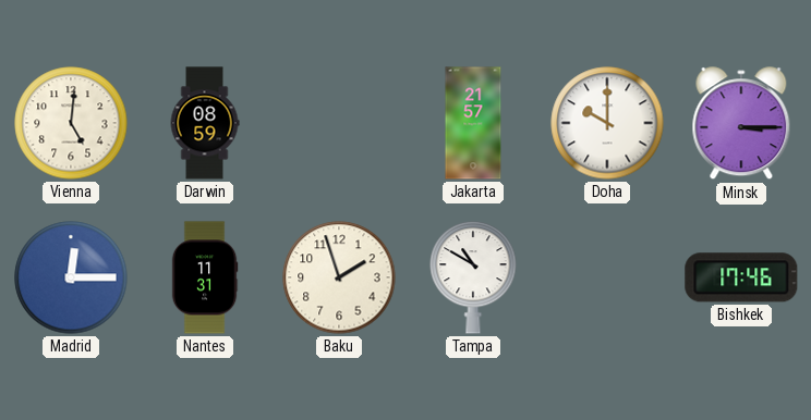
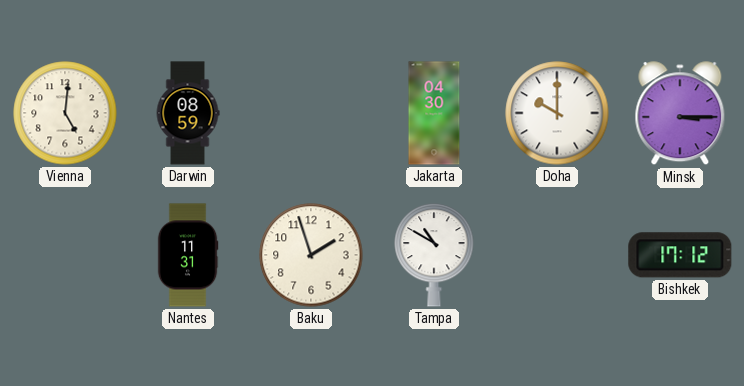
Jakarta: 21:57 -> 04:30
Madrid: 12:15 -> none
Bishkek: 17:46 -> 17:12
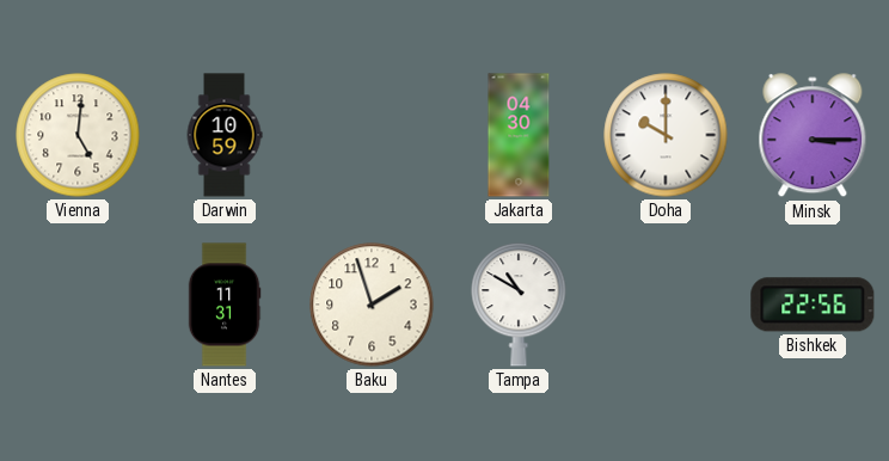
Darwin: 08:59 -> 10:59
Bishkek: 17:12 -> 22:56
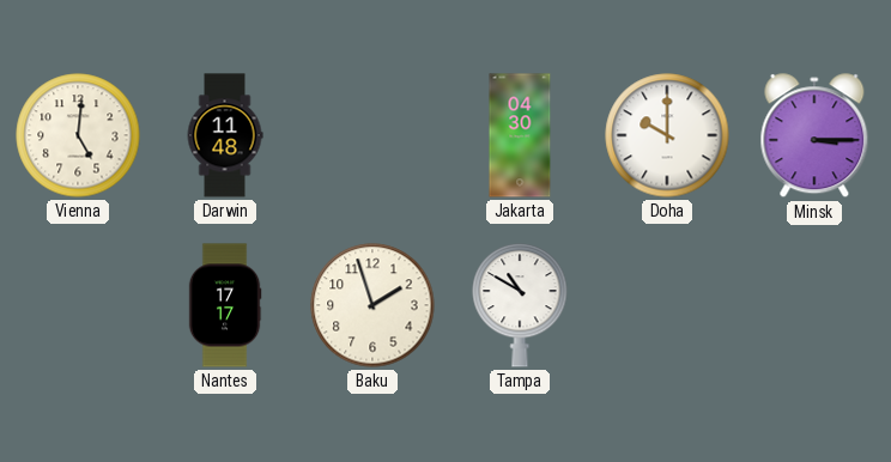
Darwin: 10:59 -> 11:48
Nantes: 11:31 -> 17:17
Bishkek: 22:56 -> none
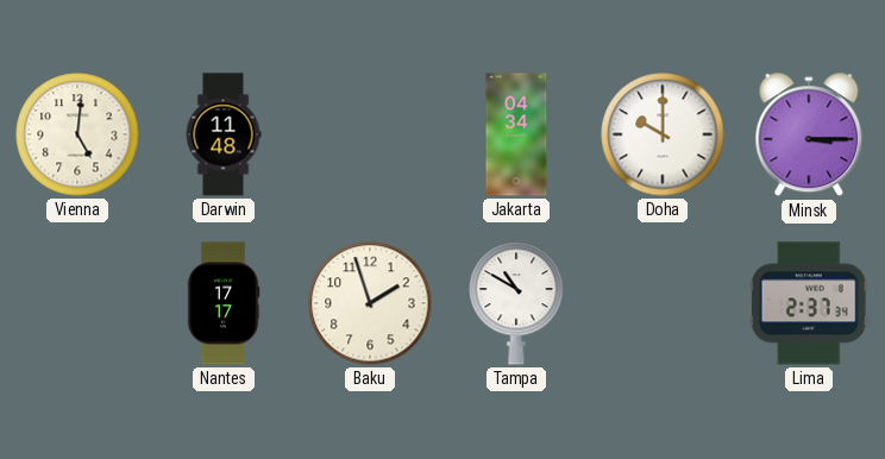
Jakarta: 04:30 -> 04:34
Lima: none -> 2:37
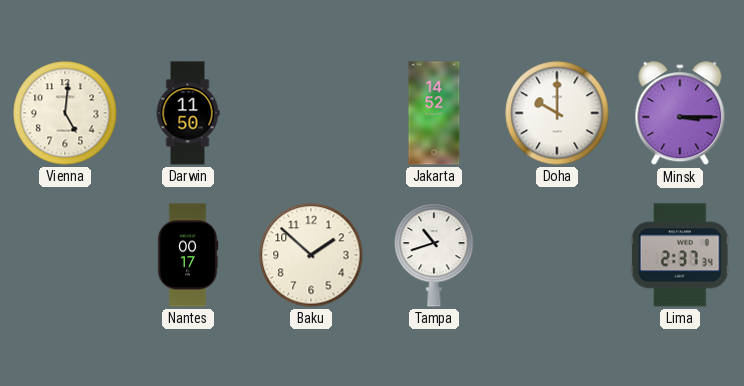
Darwin: 11:48 -> 11:50
Jakarta: 04:34 -> 14:52
Nantes: 17:17 -> 00:17
Baku: 1:57 -> 1:52
Tampa: 10:50 -> 10:42
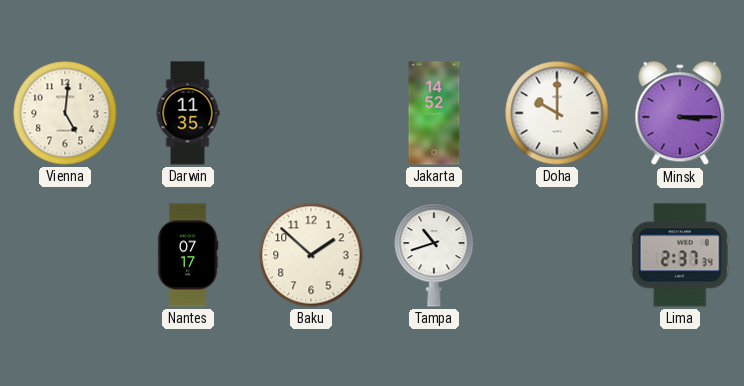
Darwin: 11:50 -> 11:35
Nantes: 00:17 -> 07:17
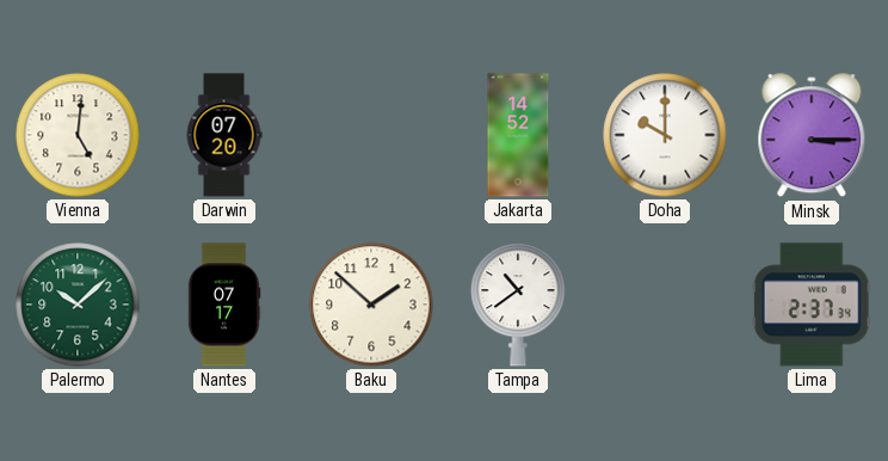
Darwin: 11:35 -> 07:20
Palermo: none -> 10:08
Tampa: 10:42 -> 10:39
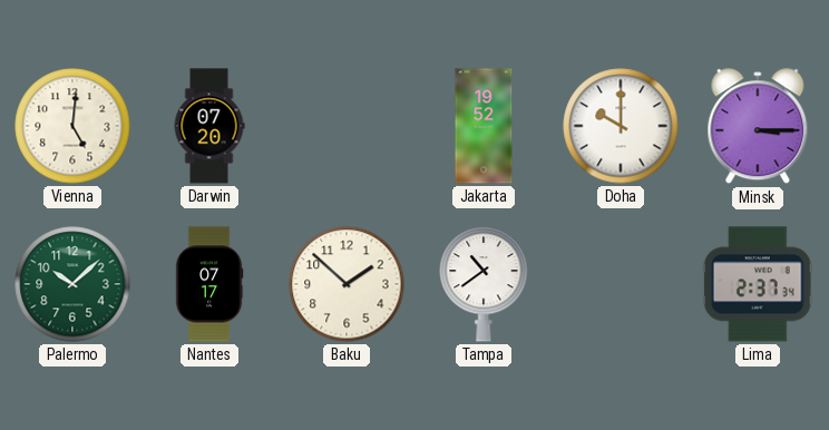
Jakarta: 14:52 -> 19:52
